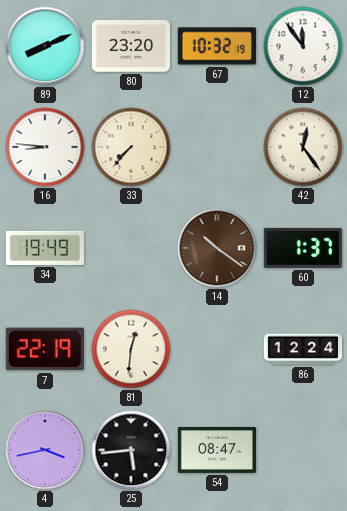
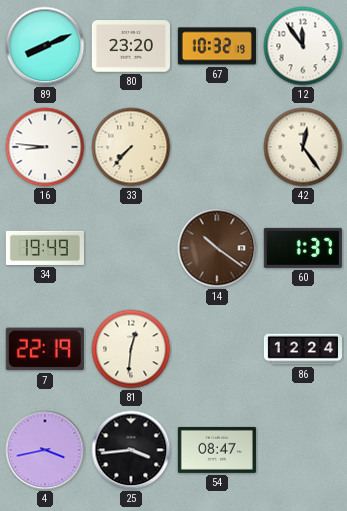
25: 5:44 -> 3:44
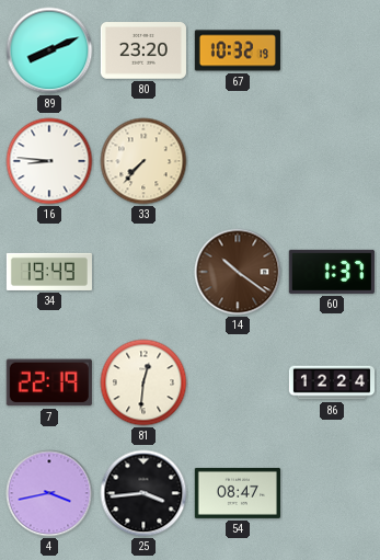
12: 11:54 -> none
42: 12:24 -> none
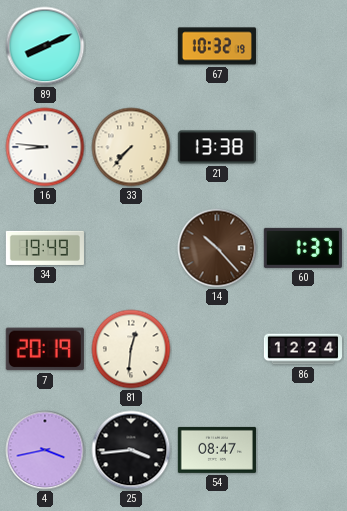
80: 23:20 -> none
21: none -> 13:38
14: 10:21 -> 10:23
7: 22:19 -> 20:19
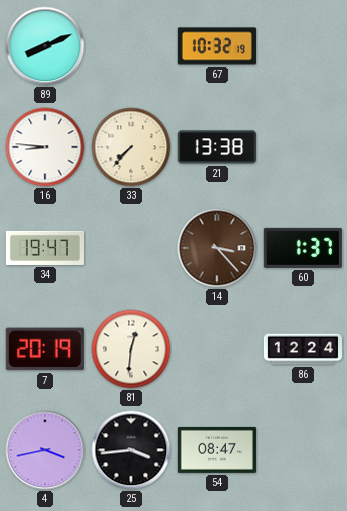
34: 19:49 -> 19:47
14: 10:23 -> 3:23
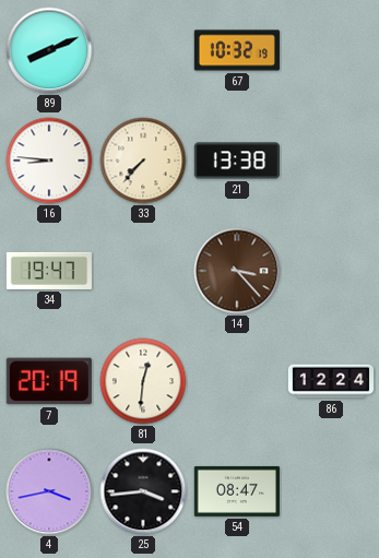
60: 1:37 -> none
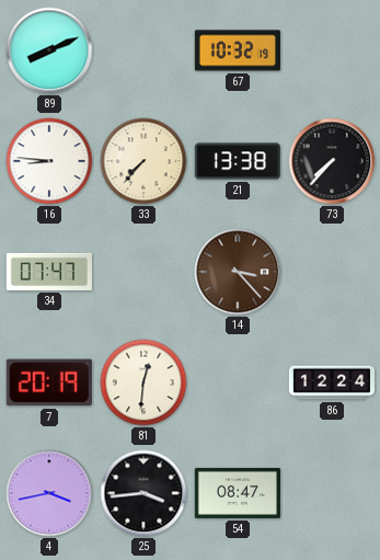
73: none -> 7:37
34: 19:47 -> 07:47
